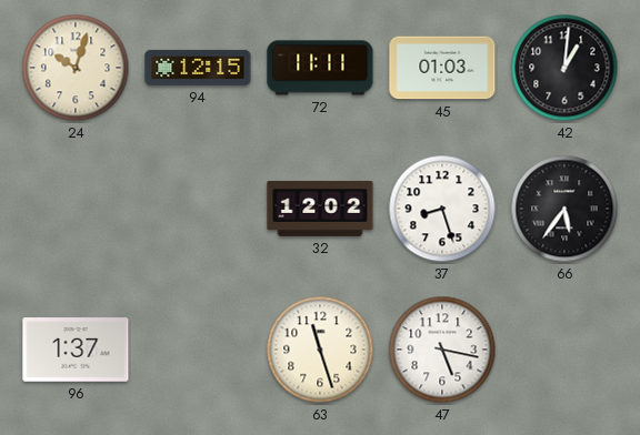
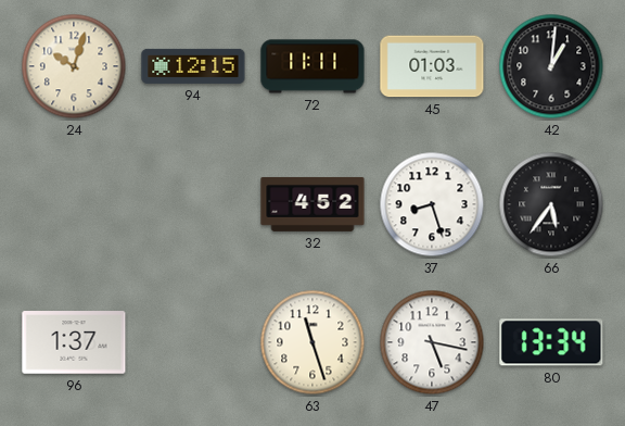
32: 12:02 -> 4:52
80: none -> 13:34
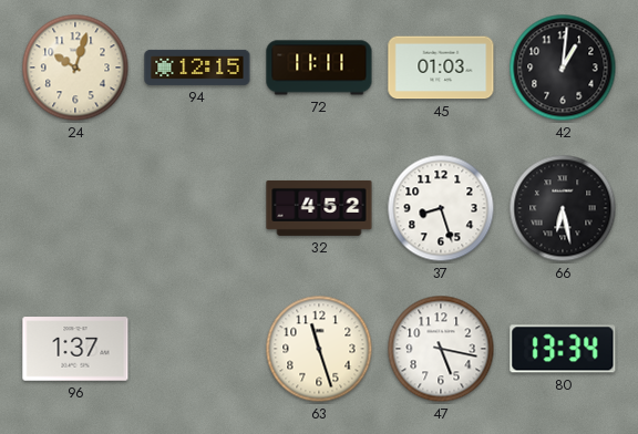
66: 5:36 -> 6:28
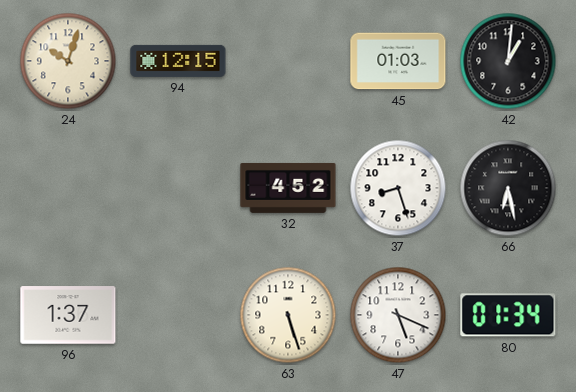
72: 11:11 -> none
63: 11:27 -> 5:27
47: 5:17 -> 5:19
80: 13:34 -> 01:34
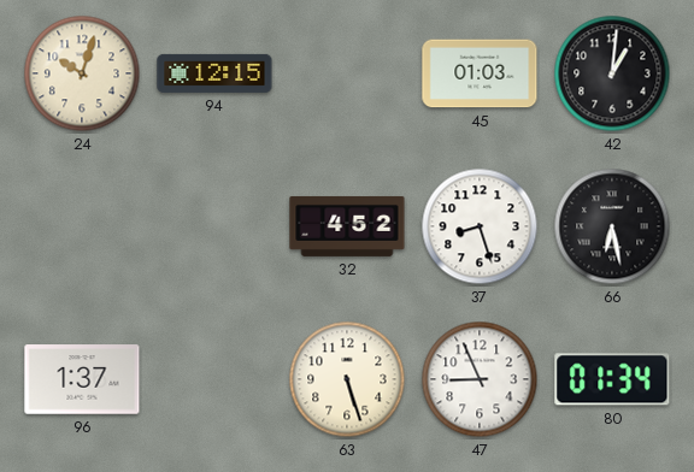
47: 5:19 -> 8:56
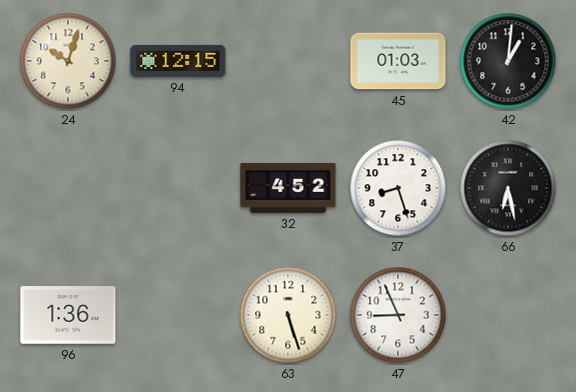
96: 1:37 -> 1:36
80: 01:34 -> none
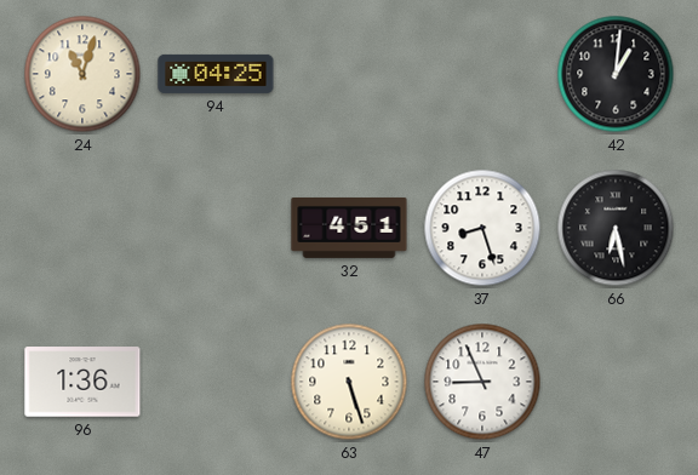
24: 10:03 -> 11:03
94: 12:15 -> 04:25
45: 01:03 -> none
32: 4:52 -> 4:51
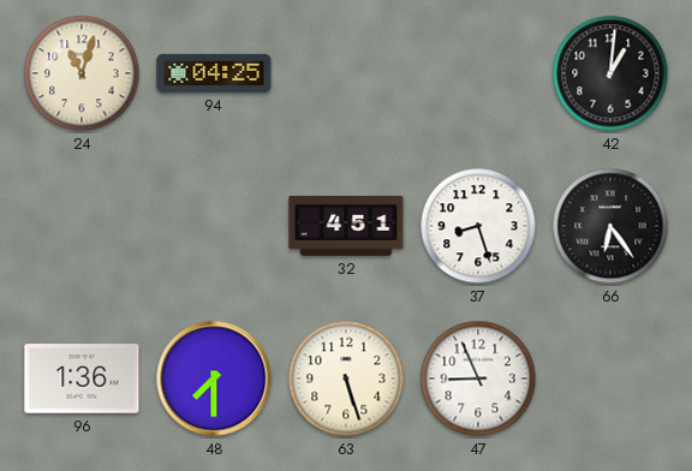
66: 6:28 -> 6:24
48: none -> 7:30
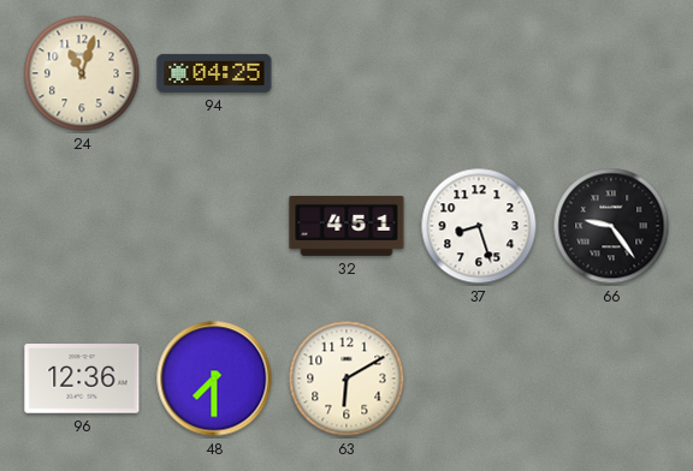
42: 1:01 -> none
66: 6:24 -> 9:24
96: 1:36 -> 12:36
63: 5:27 -> 6:10
47: 8:56 -> none
